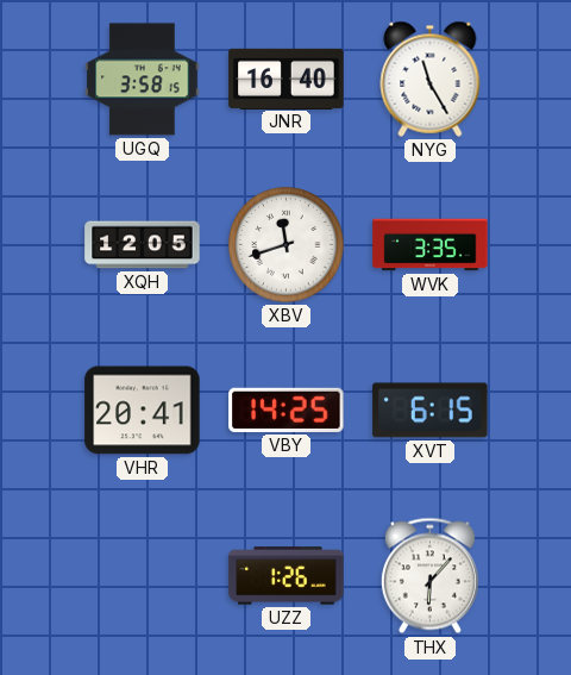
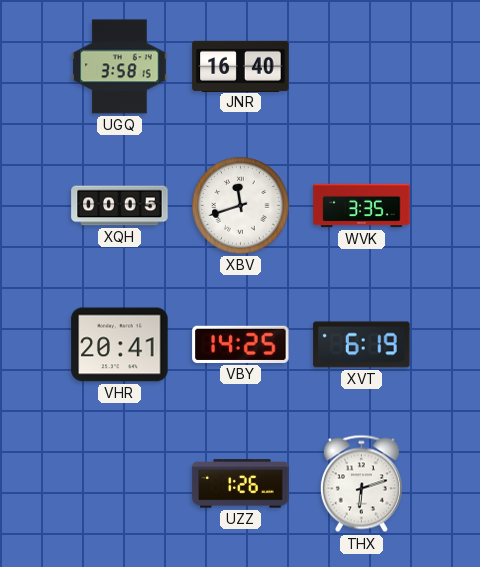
NYG: 11:25 -> none
XQH: 12:05 -> 00:05
XVT: 6:15 -> 6:19
THX: 6:07 -> 6:12
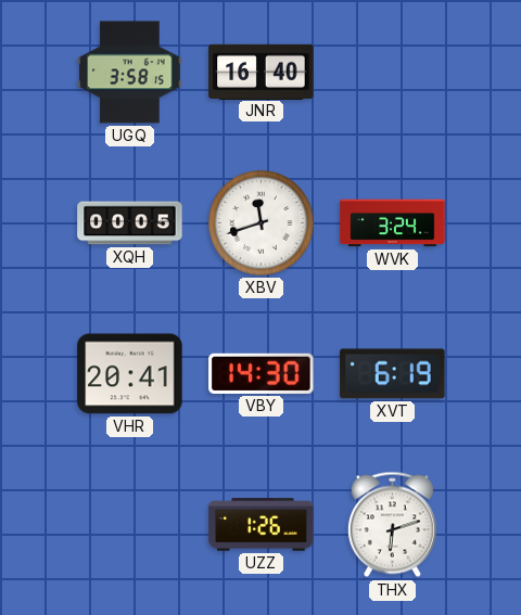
WVK: 3:35 -> 3:24
VBY: 14:25 -> 14:30
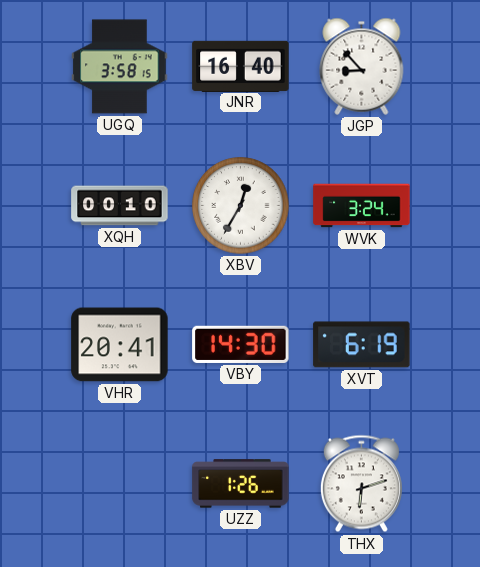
JGP: none -> 8:53
XQH: 00:05 -> 00:10
XBV: 11:42 -> 12:35
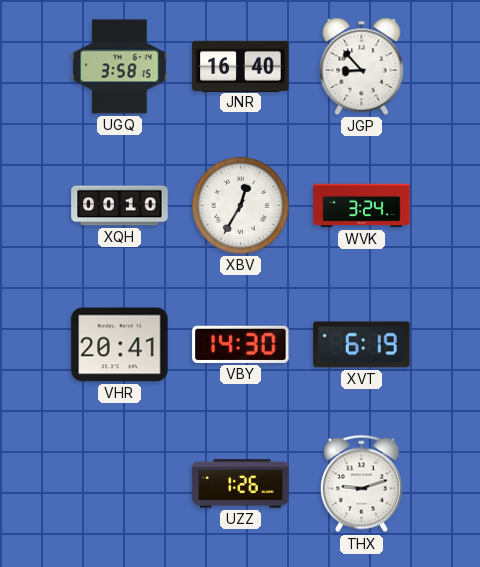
THX: 6:12 -> 9:12
